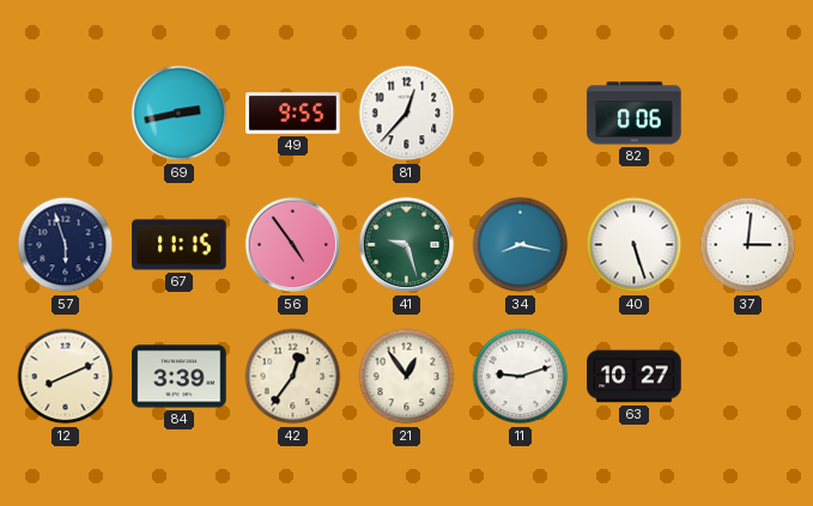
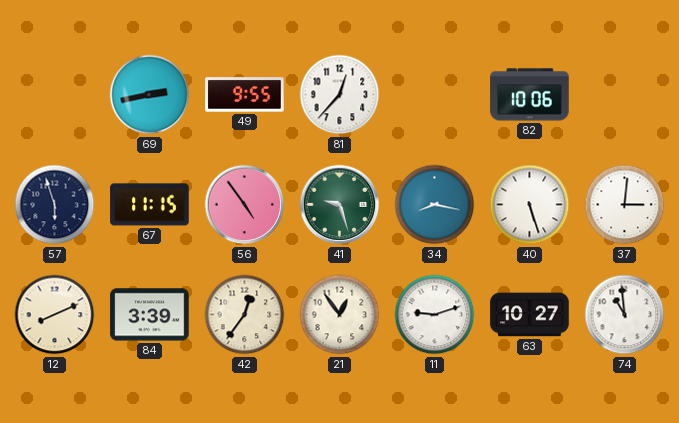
82: 0:06 -> 10:06
74: none -> 10:59
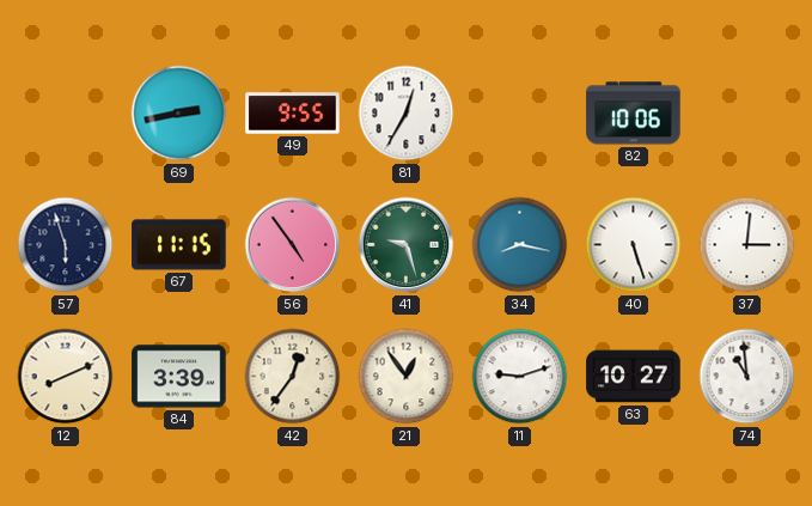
81: 12:37 -> 12:35
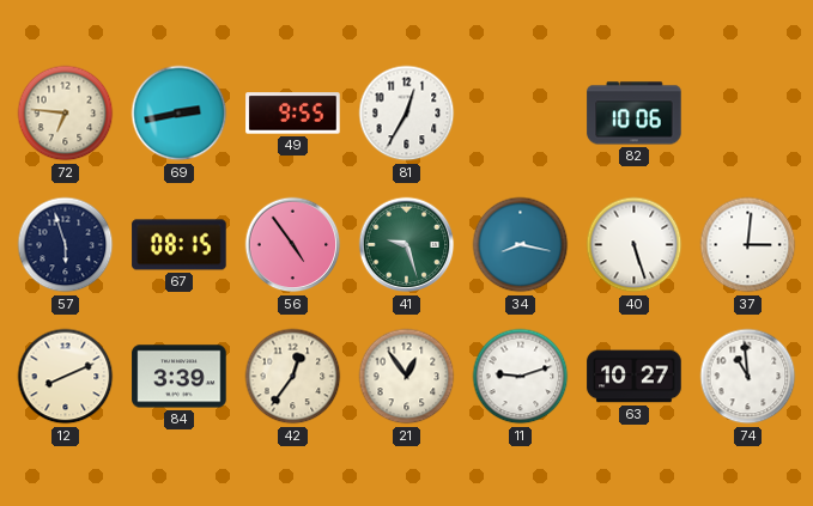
72: none -> 6:46
67: 11:15 -> 08:15
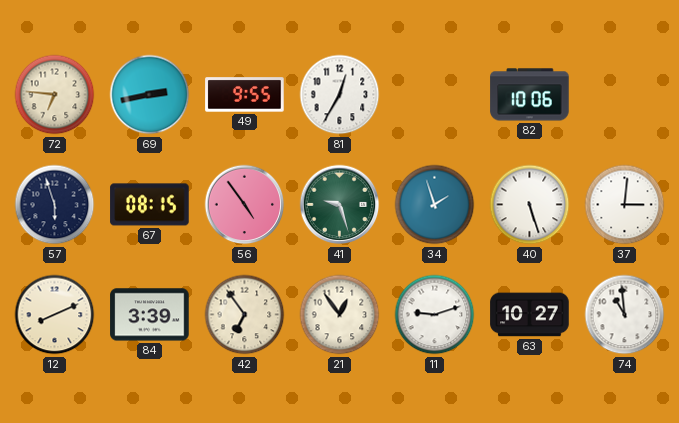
34: 8:17 -> 1:57
42: 12:36 -> 6:54
